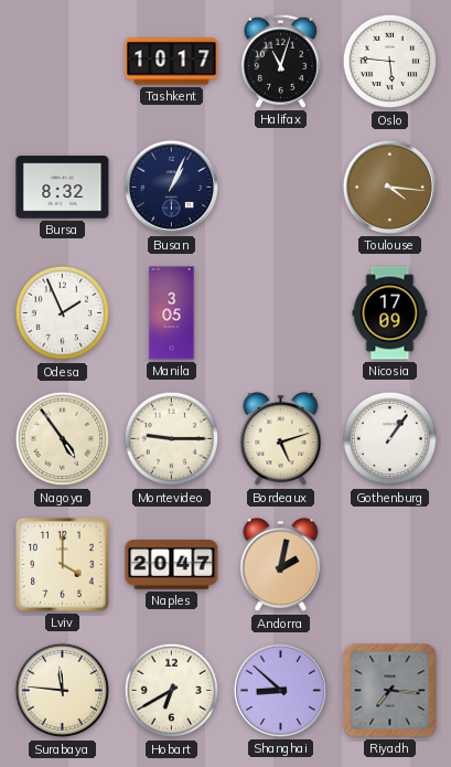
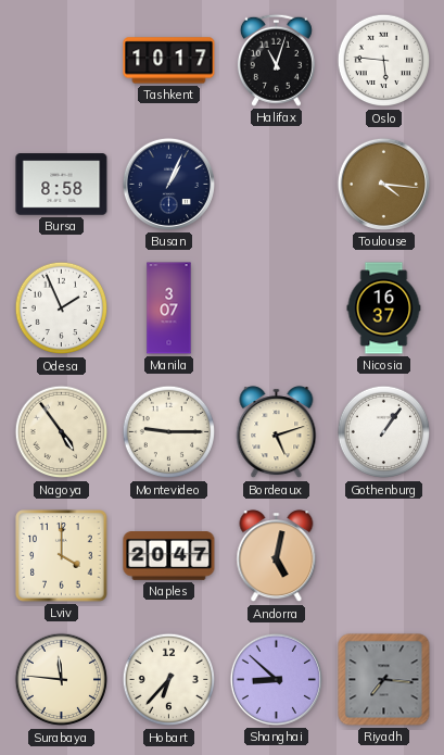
Bursa: 8:32 -> 8:58
Manila: 3:05 -> 3:07
Nicosia: 17:09 -> 16:37
Andorra: 2:02 -> 5:02
Hobart: 6:40 -> 6:37
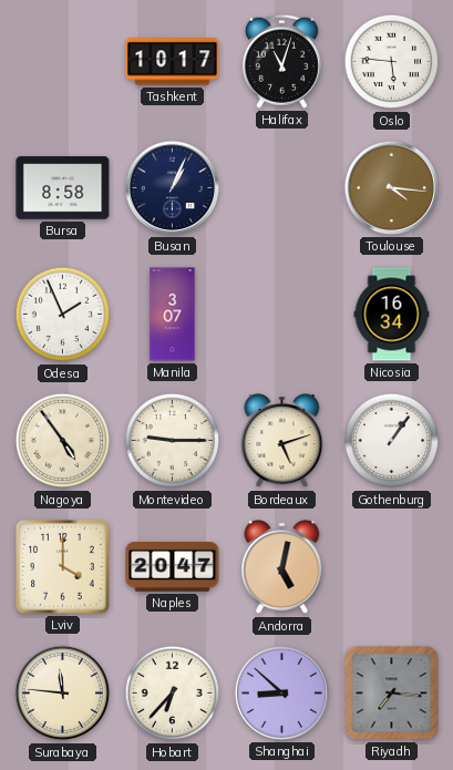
Nicosia: 16:37 -> 16:34
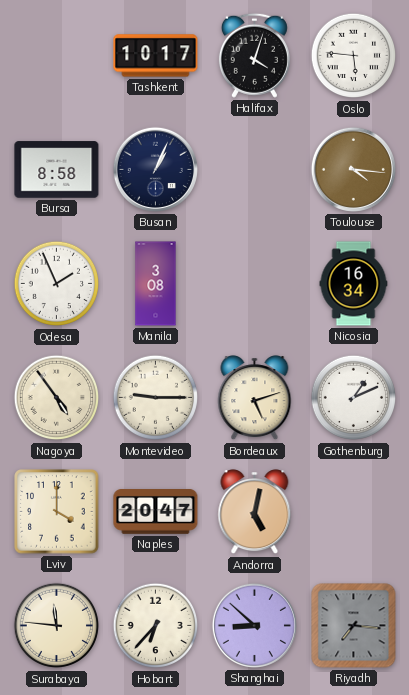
Halifax: 11:03 -> 4:03
Manila: 3:07 -> 3:08
Gothenburg: 1:06 -> 1:11
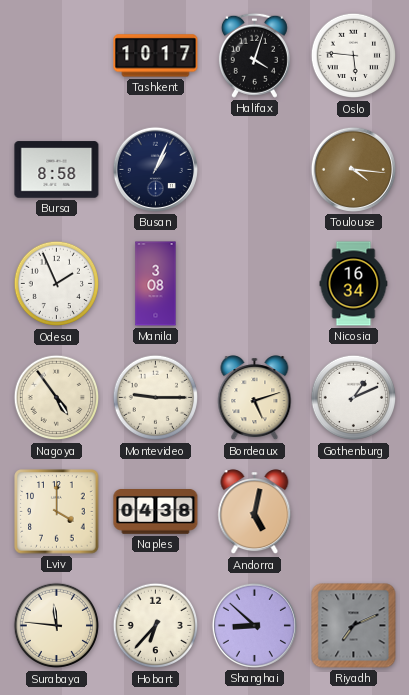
Naples: 20:47 -> 04:38
Riyadh: 7:16 -> 7:11
